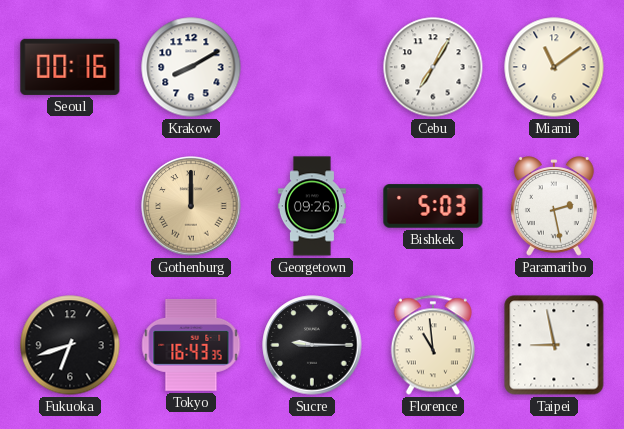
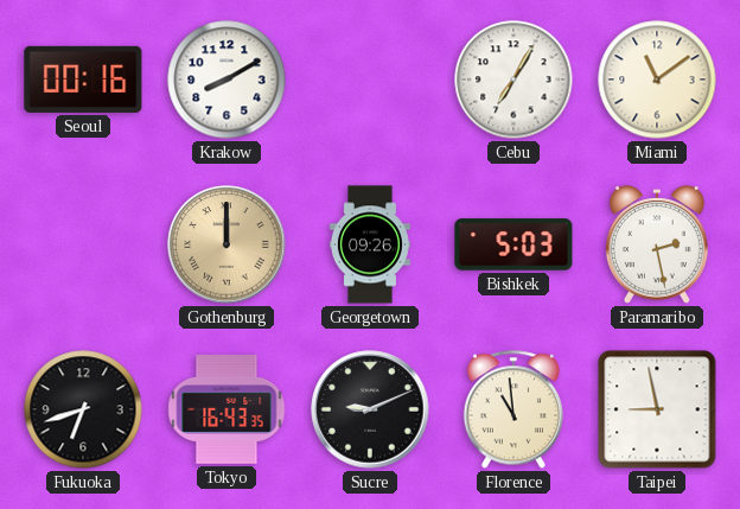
Sucre: 9:15 -> 9:11
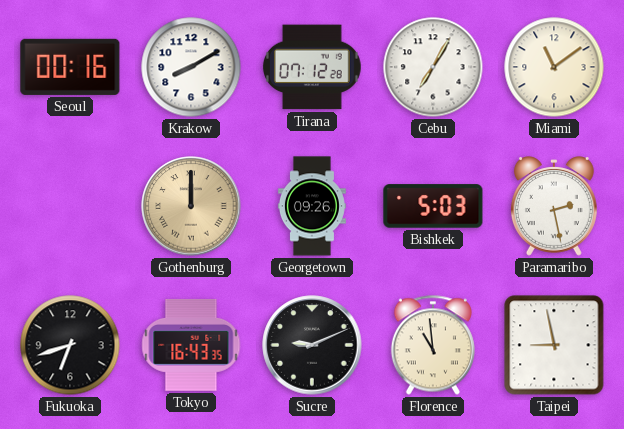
Tirana: none -> 07:12
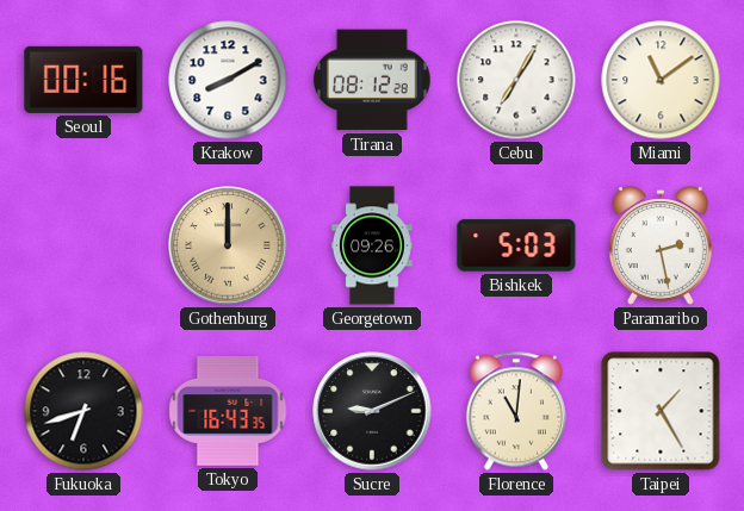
Tirana: 07:12 -> 08:12
Florence: 10:59 -> 11:01
Taipei: 8:58 -> 1:25
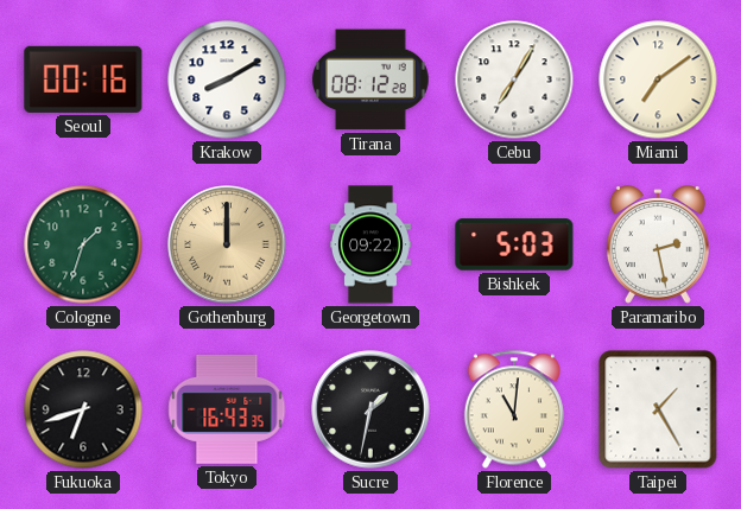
Miami: 11:09 -> 7:09
Cologne: none -> 1:33
Georgetown: 09:26 -> 09:22
Sucre: 9:11 -> 1:32
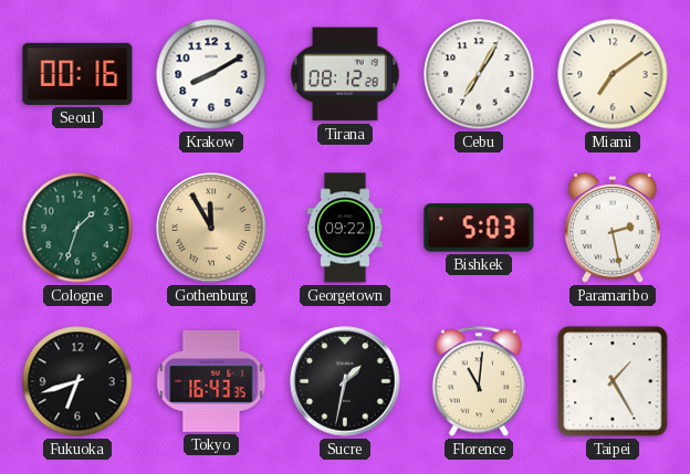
Gothenburg: 12:00 -> 11:55
